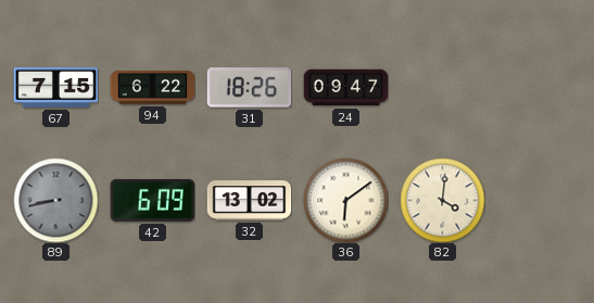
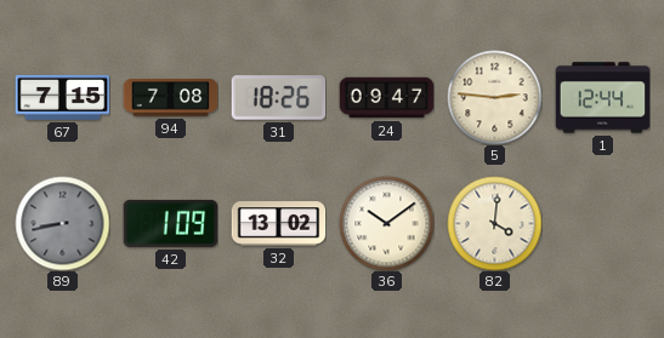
94: 6:22 -> 7:08
5: none -> 2:46
1: none -> 12:44
42: 6:09 -> 1:09
36: 6:09 -> 10:09
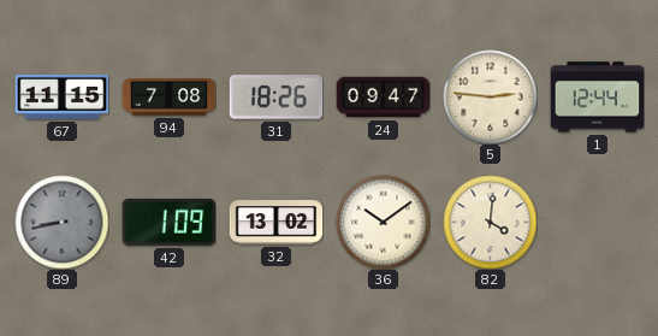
67: 7:15 -> 11:15
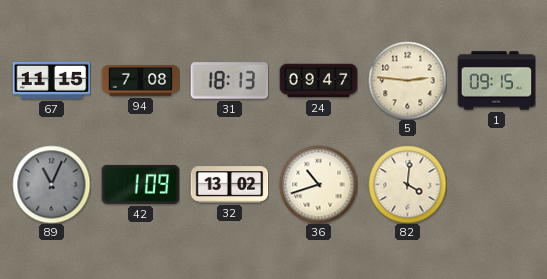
31: 18:26 -> 18:13
1: 12:44 -> 09:15
89: 8:43 -> 11:04
36: 10:09 -> 10:42
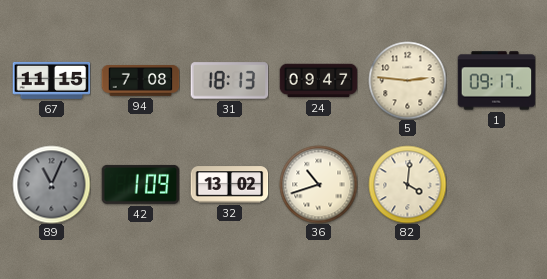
1: 09:15 -> 09:17
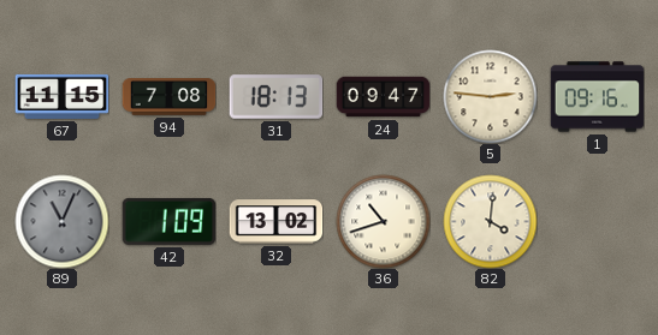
1: 09:17 -> 09:16
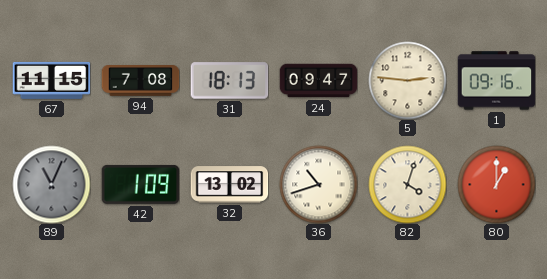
82: 4:01 -> 4:03
80: none -> 1:00
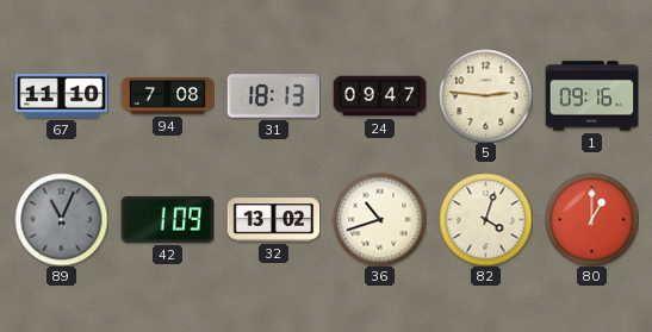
67: 11:15 -> 11:10
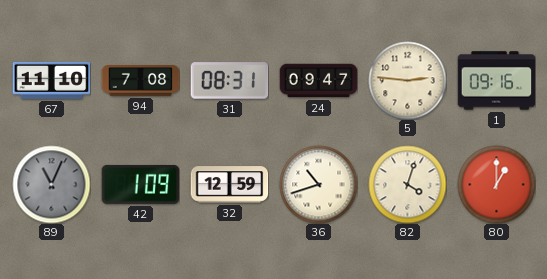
31: 18:13 -> 08:31
32: 13:02 -> 12:59
